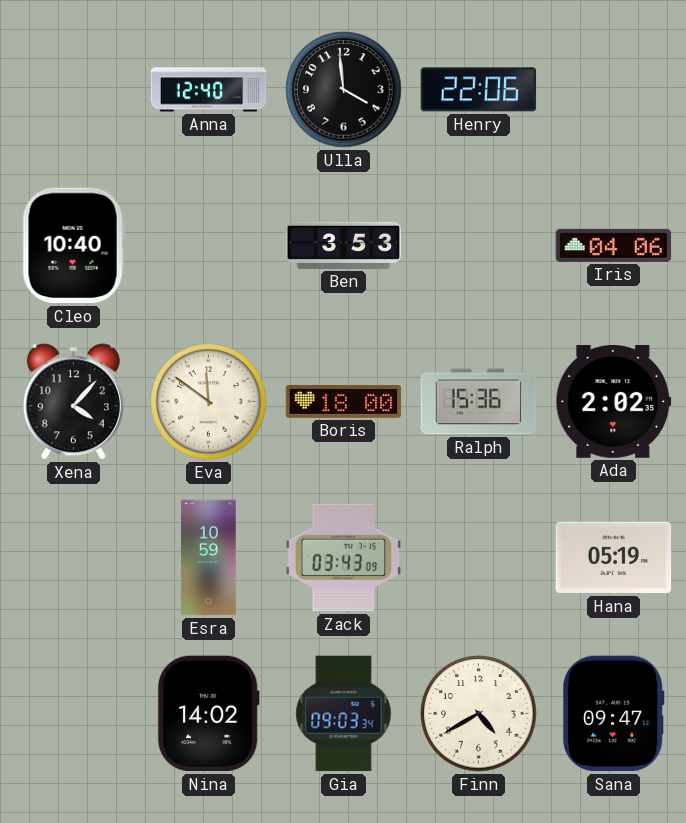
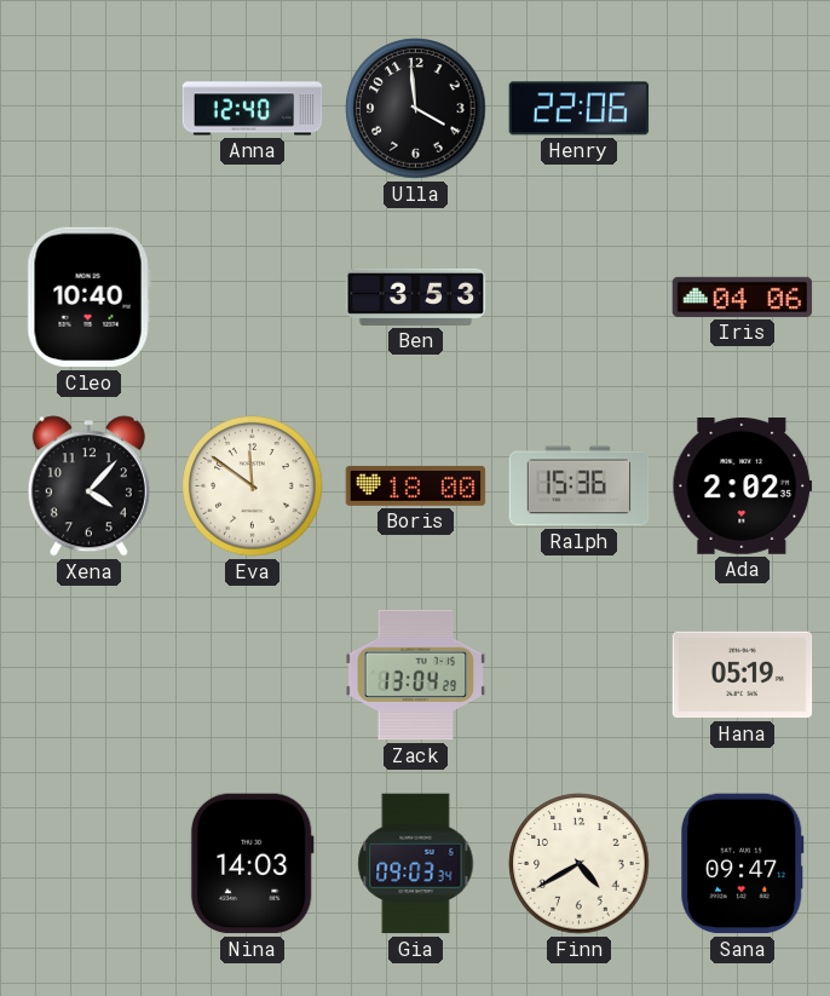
Esra: 10:59 -> none
Zack: 03:43 -> 13:04
Nina: 14:02 -> 14:03
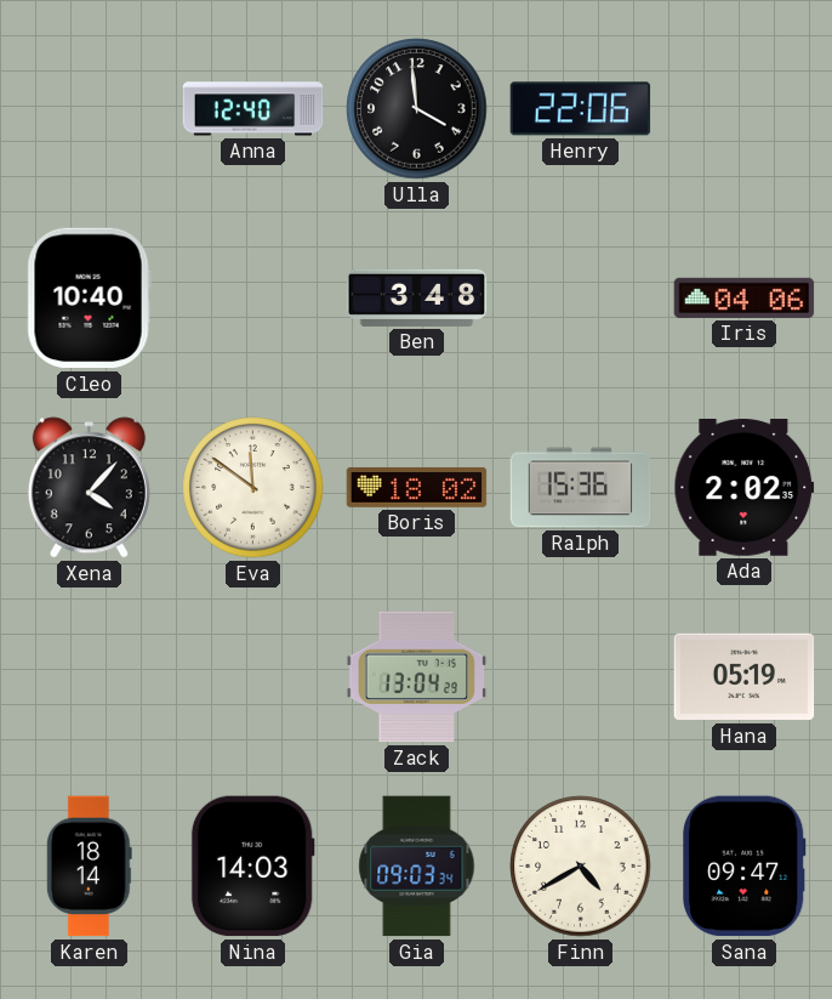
Ben: 3:53 -> 3:48
Boris: 18:00 -> 18:02
Karen: none -> 18:14
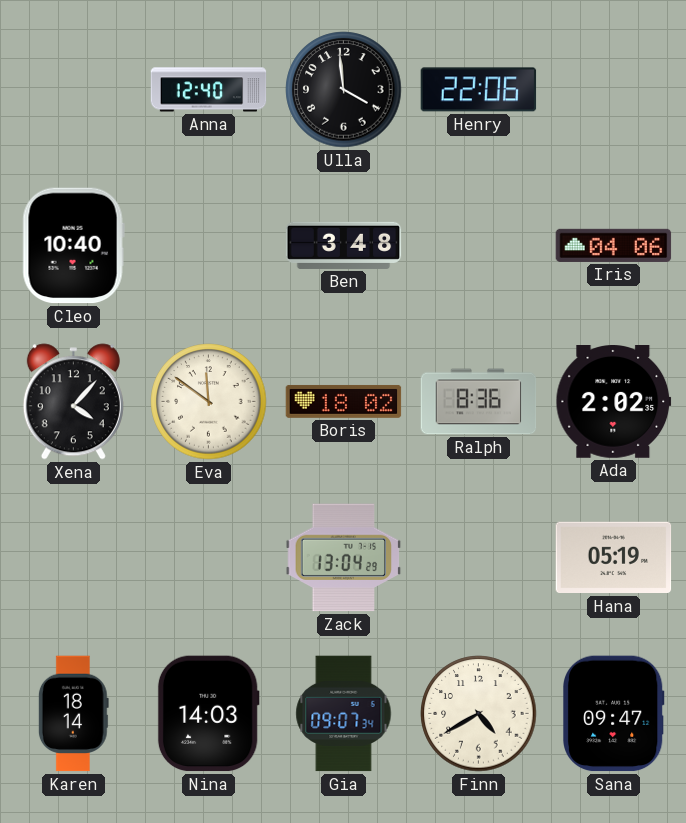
Ralph: 15:36 -> 8:36
Gia: 09:03 -> 09:07
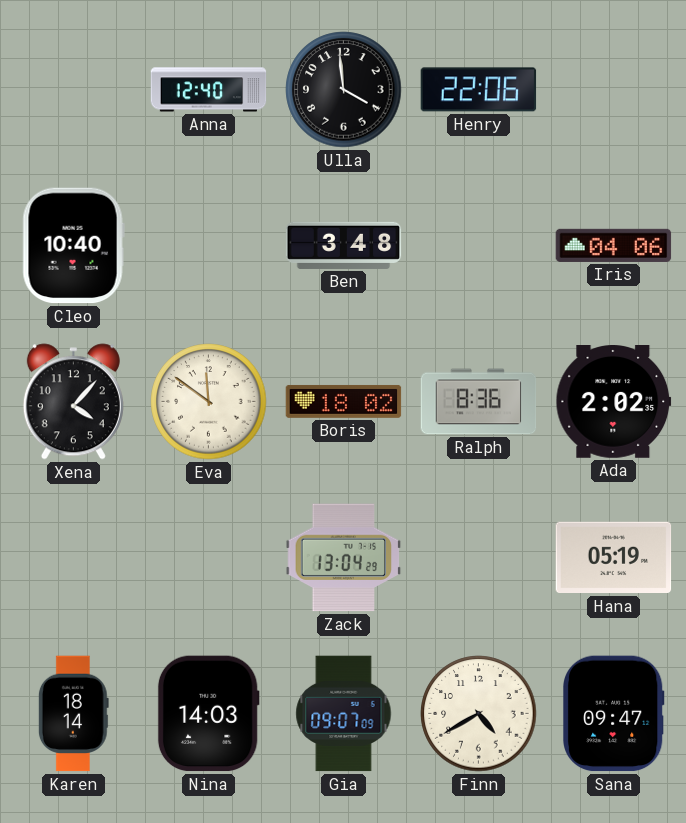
Gia: 09:07:34 -> 09:07:09
